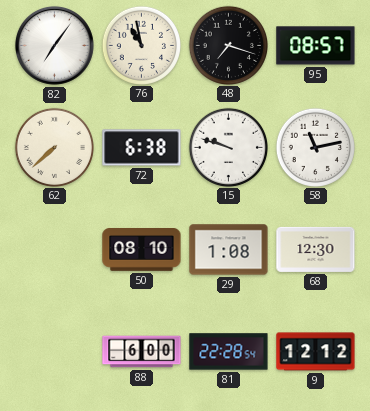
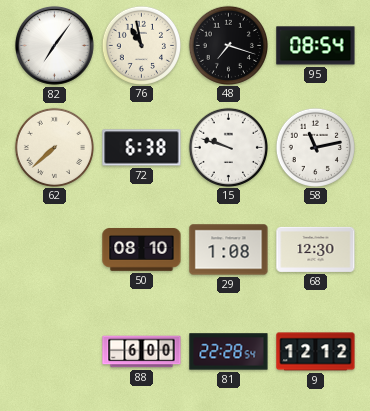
95: 08:57 -> 08:54
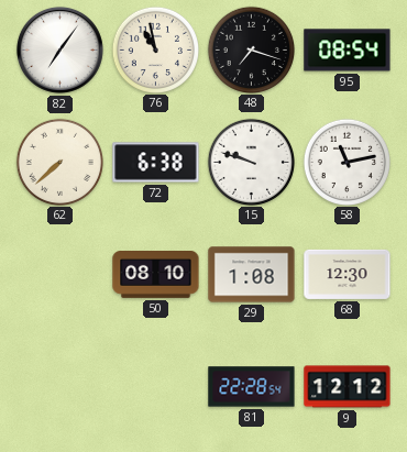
88: 6:00 -> none
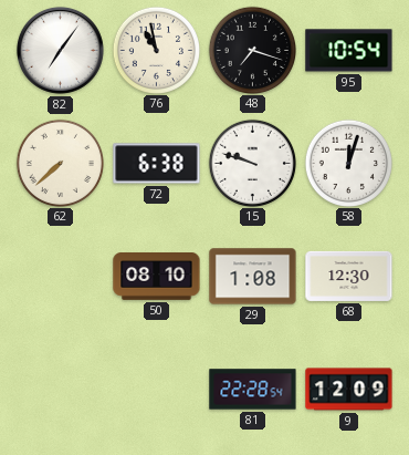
95: 08:54 -> 10:54
58: 11:13 -> 12:03
9: 12:12 -> 12:09
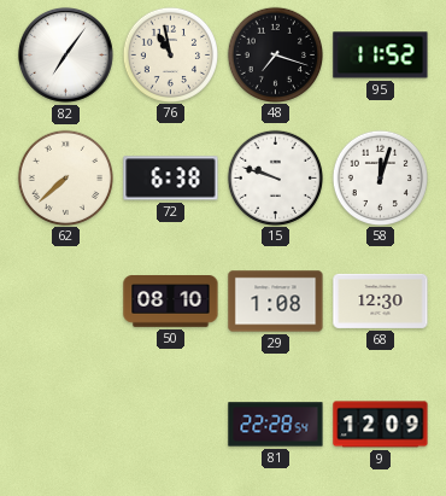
95: 10:54 -> 11:52
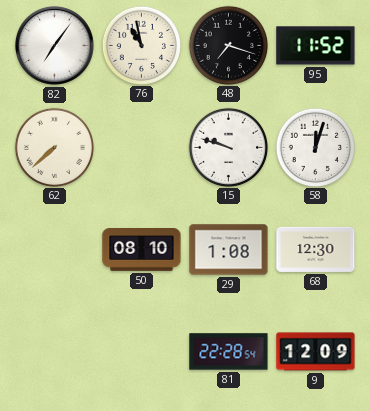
72: 6:38 -> none
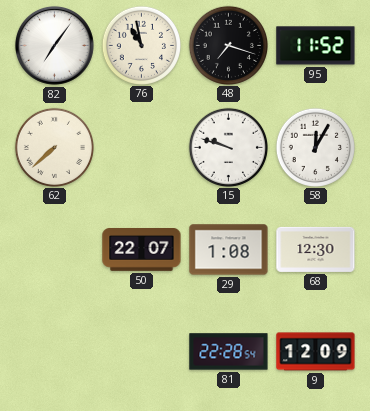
58: 12:03 -> 12:05
50: 08:10 -> 22:07
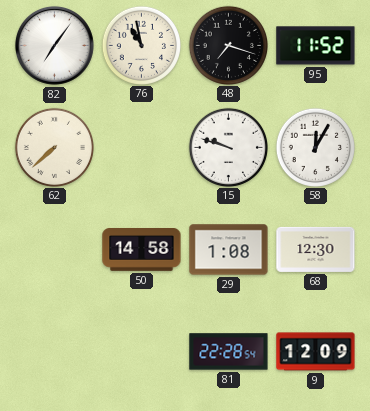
50: 22:07 -> 14:58
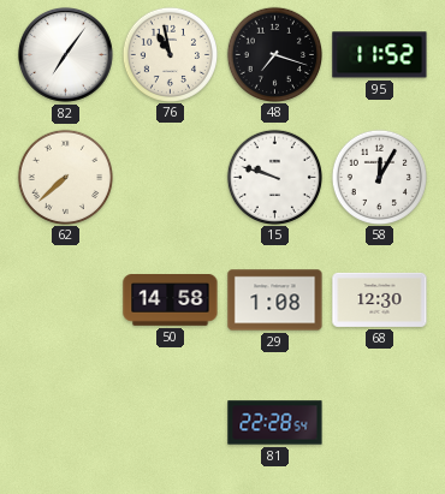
9: 12:09 -> none
